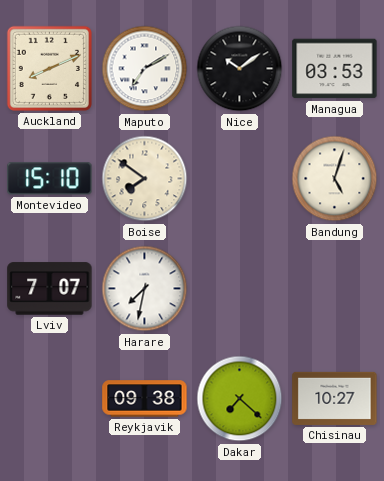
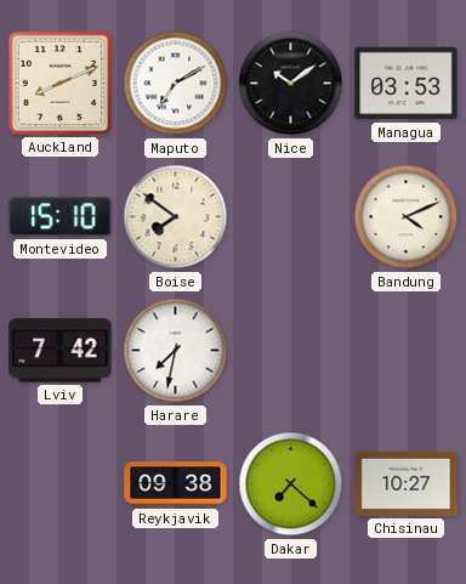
Bandung: 5:03 -> 4:11
Lviv: 7:07 -> 7:42
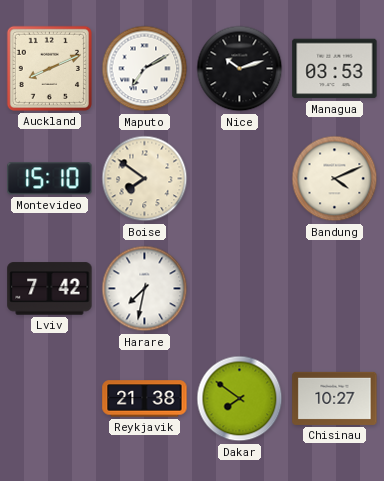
Nice: 10:09 -> 10:12
Reykjavik: 09:38 -> 21:38
Dakar: 7:22 -> 7:51
